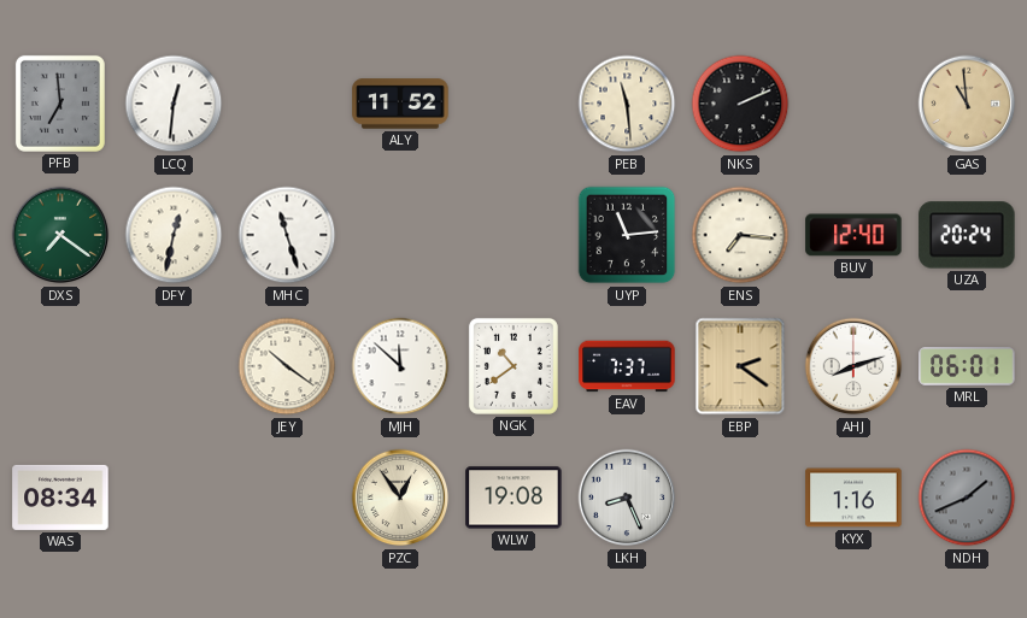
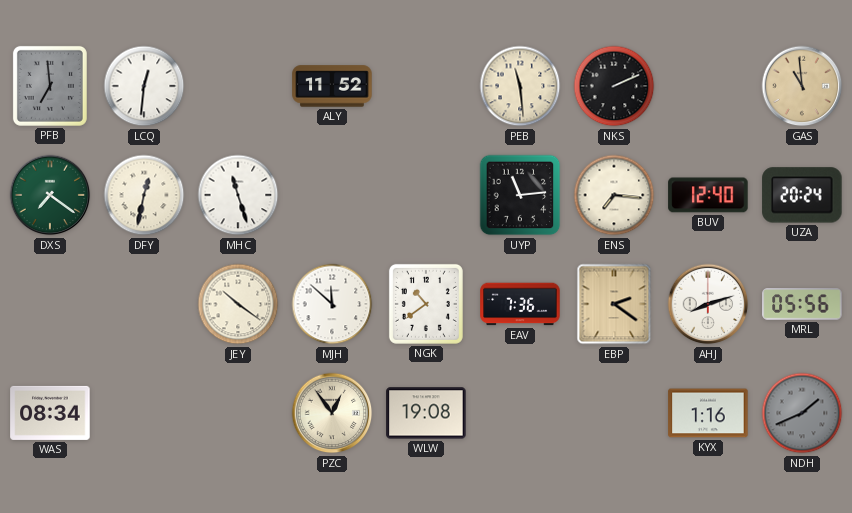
EAV: 7:37 -> 7:36
MRL: 06:01 -> 05:56
LKH: 8:26 -> none
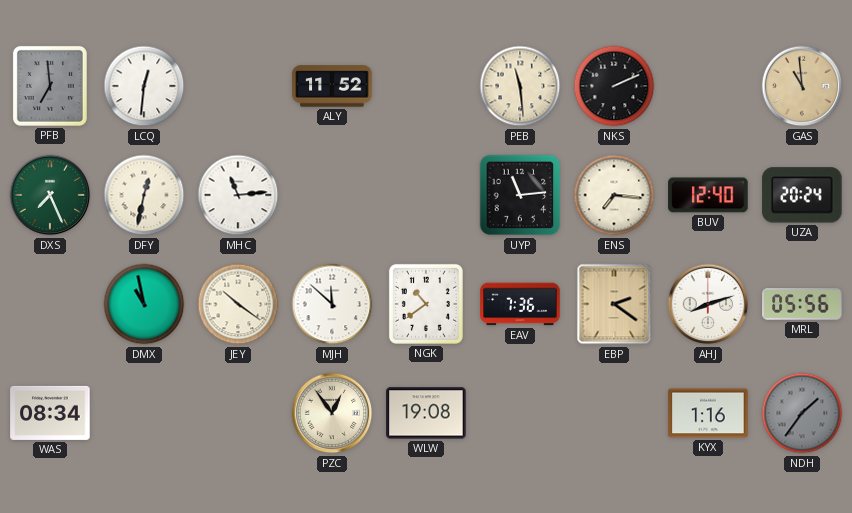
DXS: 7:21 -> 7:26
MHC: 11:27 -> 11:14
DMX: none -> 10:58
NDH: 1:41 -> 1:36
